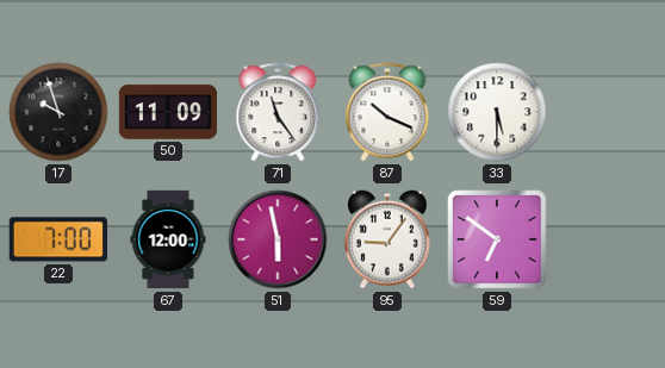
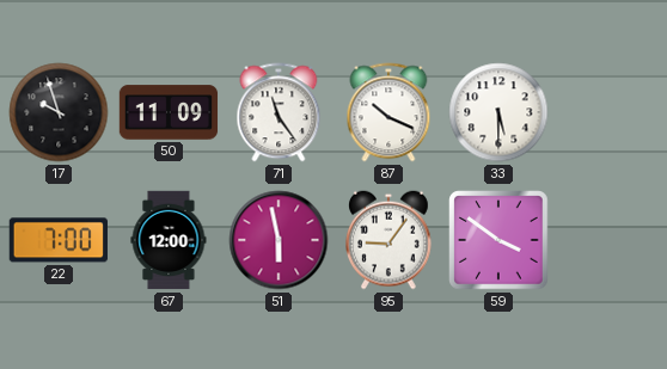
59: 6:51 -> 3:51
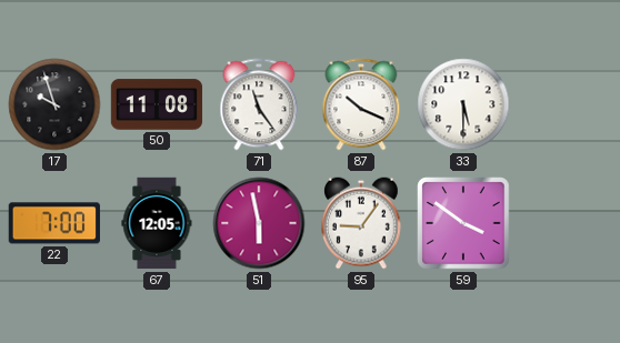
50: 11:09 -> 11:08
67: 12:00 -> 12:05
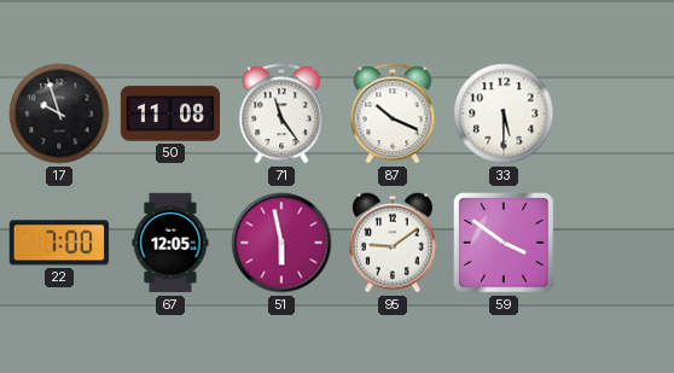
95: 9:06 -> 9:09
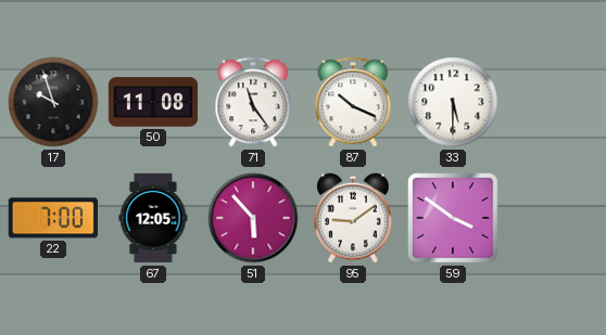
51: 5:58 -> 5:53
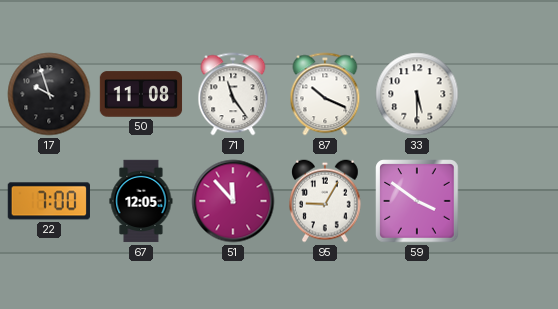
51: 5:53 -> 11:53
95: 9:09 -> 9:05
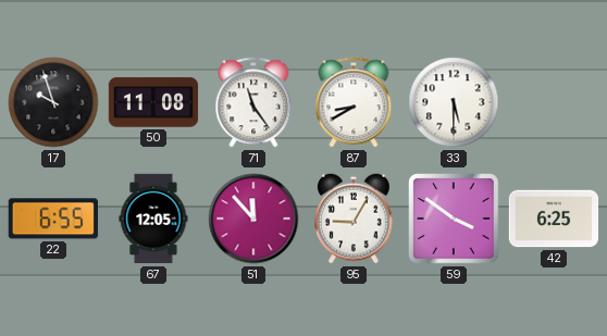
87: 10:19 -> 8:40
22: 7:00 -> 6:55
42: none -> 6:25
